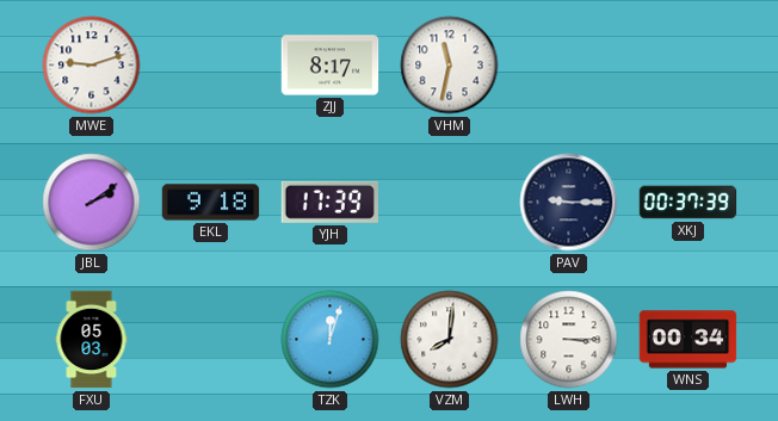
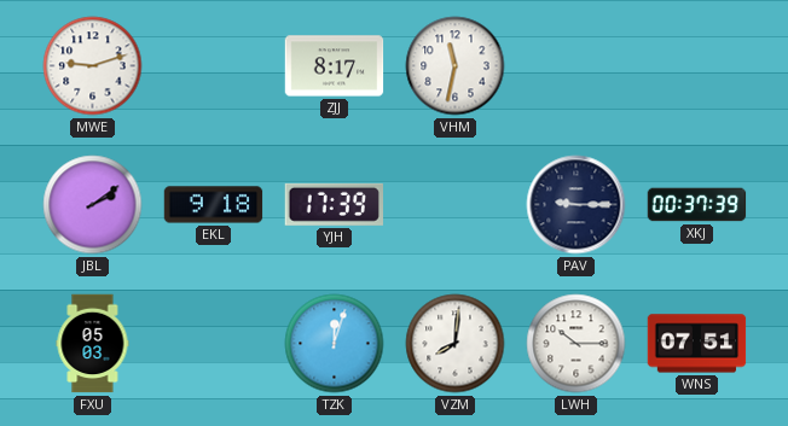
LWH: 3:15 -> 10:15
WNS: 00:34 -> 07:51
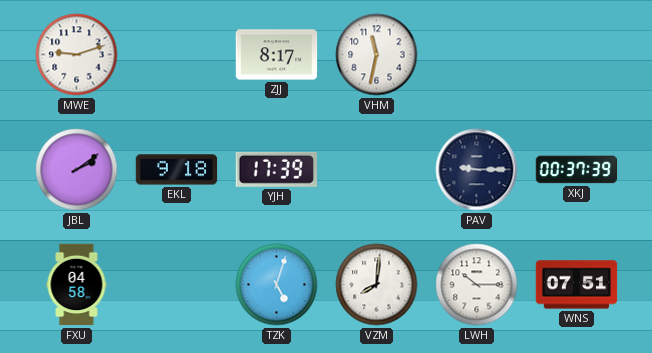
FXU: 05:03 -> 04:58
TZK: 12:03 -> 5:03
